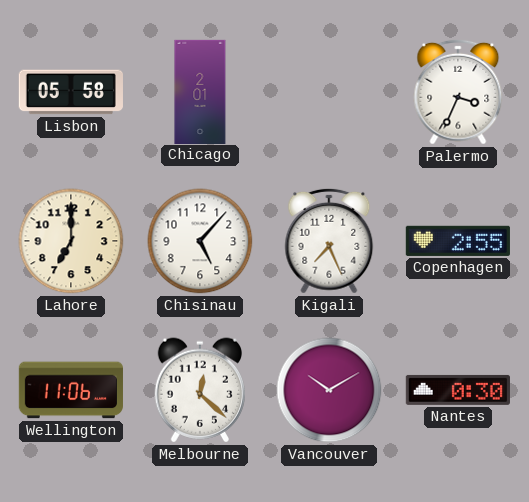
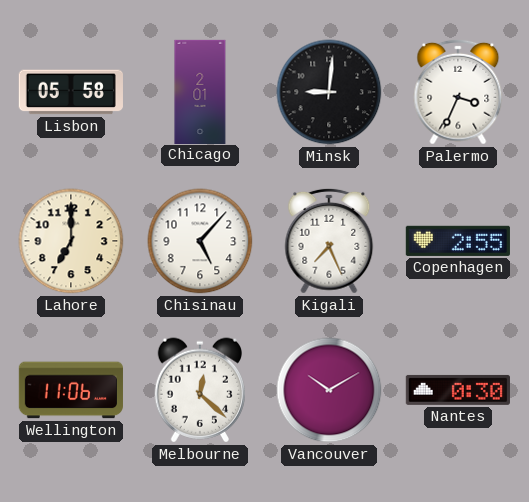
Minsk: none -> 9:01
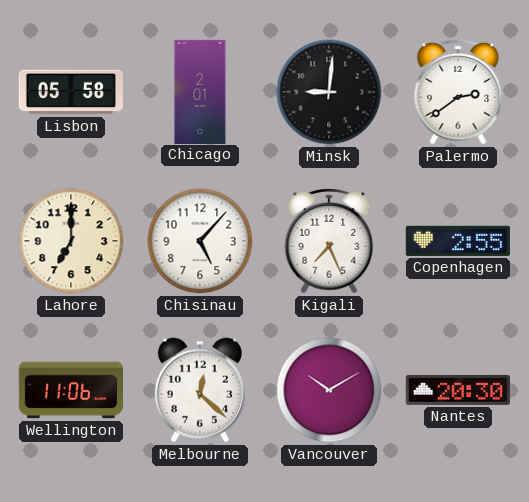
Palermo: 3:34 -> 2:39
Nantes: 0:30 -> 20:30
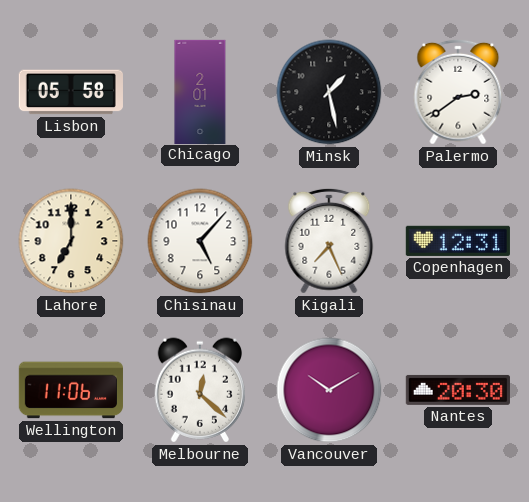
Minsk: 9:01 -> 1:28
Copenhagen: 2:55 -> 12:31
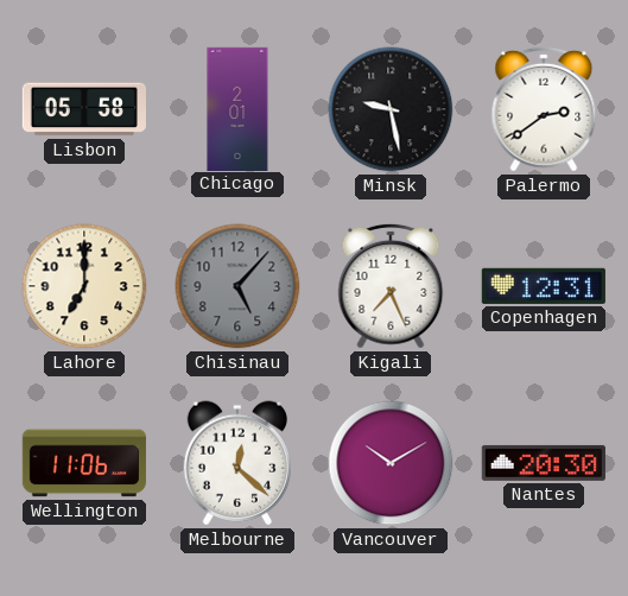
Minsk: 1:28 -> 9:28
Chisinau dial: white -> grey
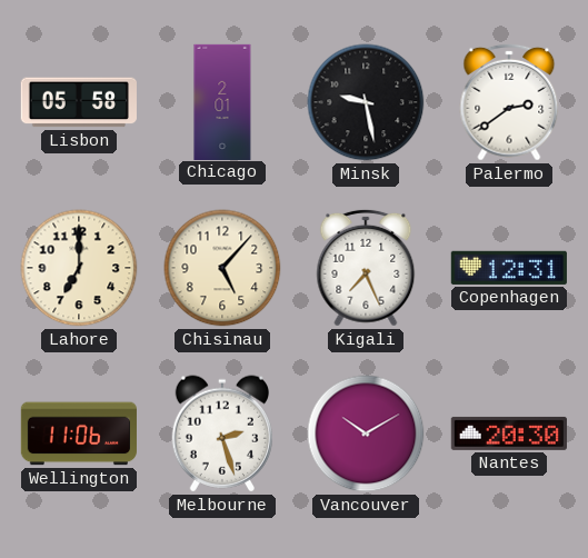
Chisinau dial: grey -> cream
Melbourne: 12:22 -> 2:27
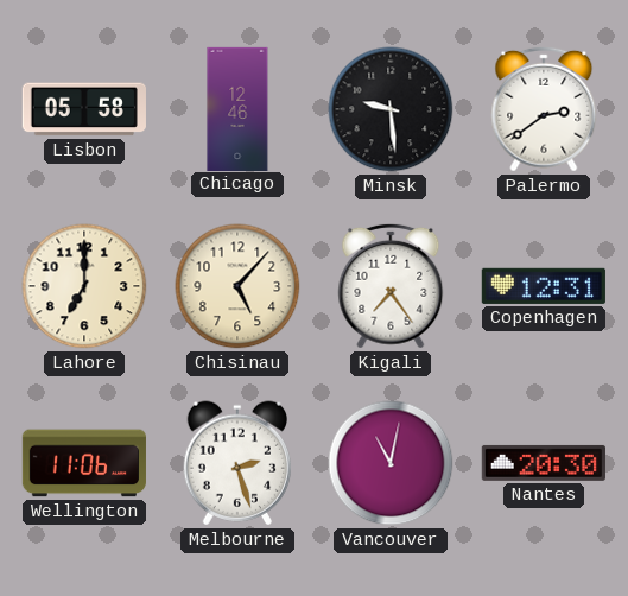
Chicago: 2:01 -> 12:46
Minsk: 9:28 -> 9:29
Kigali: 7:26 -> 7:24
Vancouver: 10:10 -> 11:02
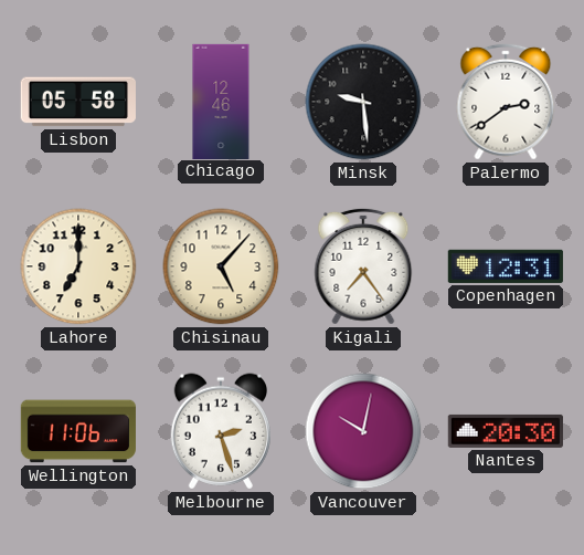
Vancouver: 11:02 -> 10:02
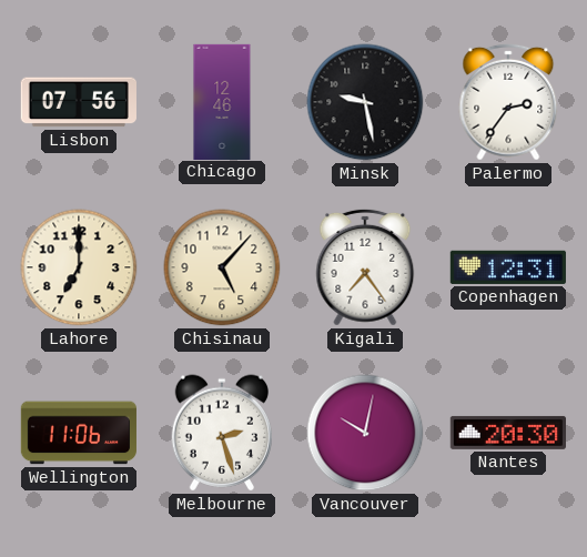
Lisbon: 05:58 -> 07:56
Minsk: 9:29 -> 9:28
Palermo: 2:39 -> 2:36
